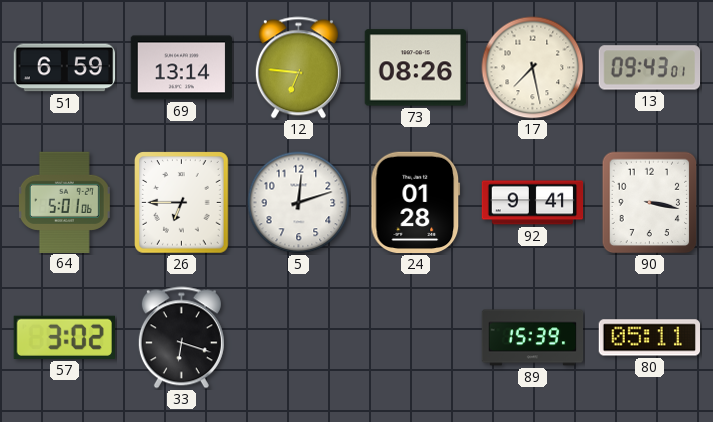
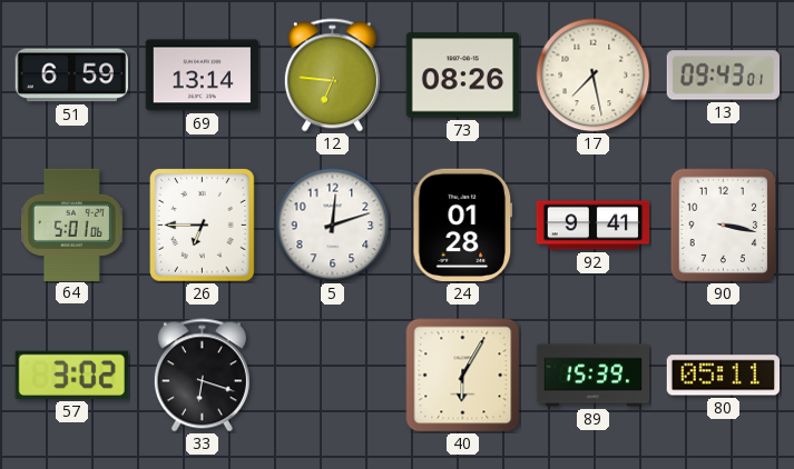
40: none -> 6:05
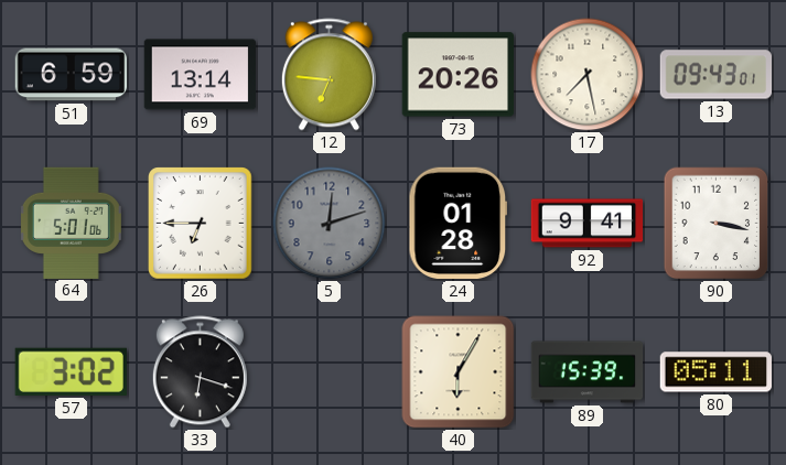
73: 08:26 -> 20:26
5 dial: white -> grey
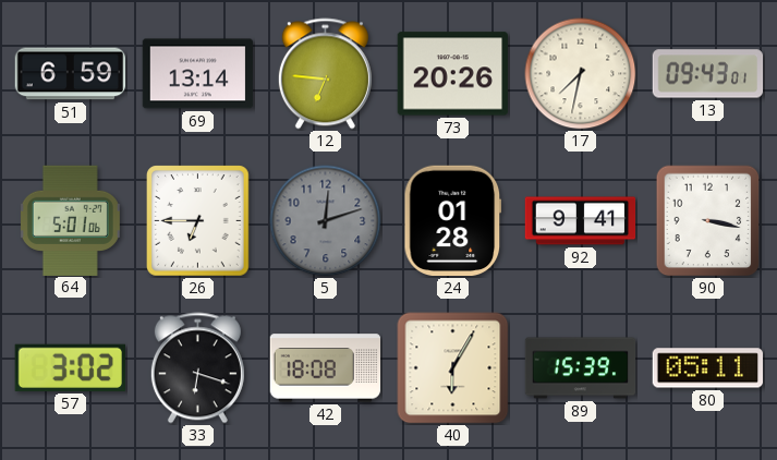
17: 7:28 -> 7:32
42: none -> 18:08
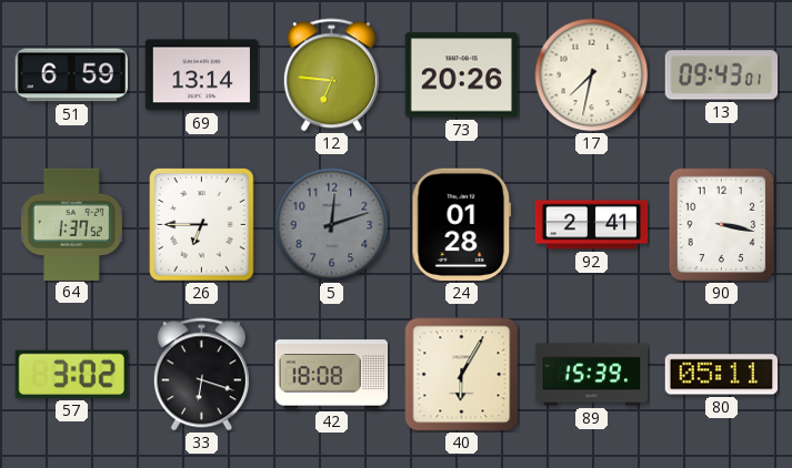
64: 5:01 -> 1:37
92: 9:41 -> 2:41
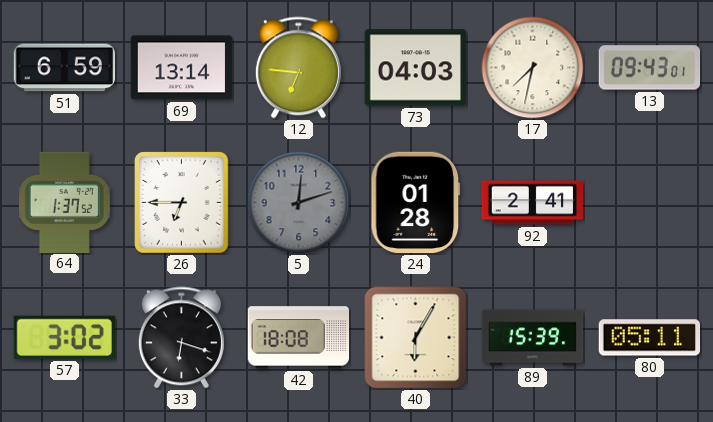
73: 20:26 -> 04:03
90: 3:17 -> none
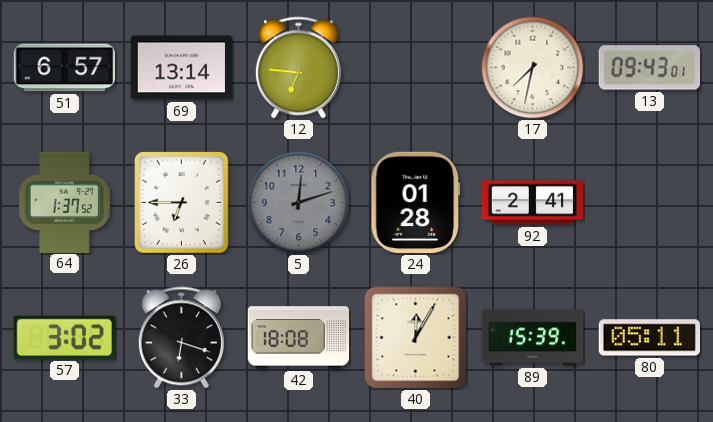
51: 6:59 -> 6:57
73: 04:03 -> none
40: 6:05 -> 12:05
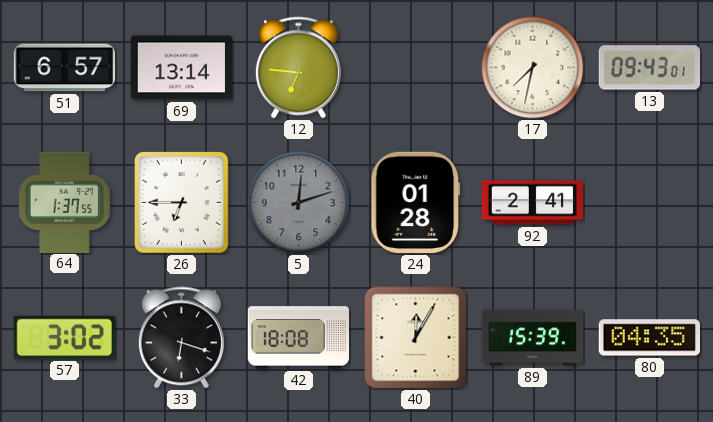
64: 1:37:52 -> 1:37:55
80: 05:11 -> 04:35
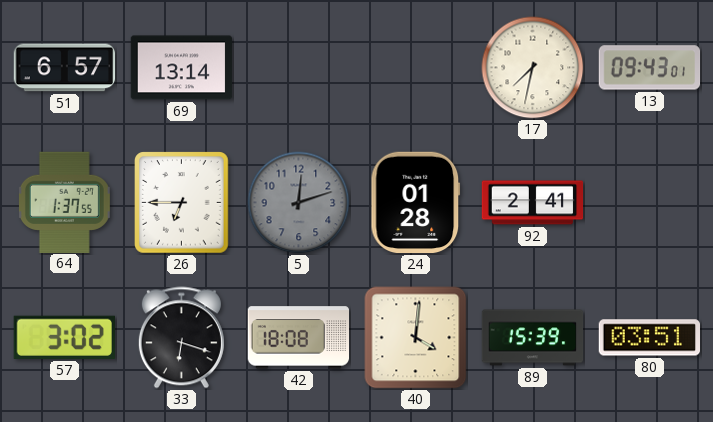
12: 6:46 -> none
40: 12:05 -> 4:01
80: 04:35 -> 03:51
